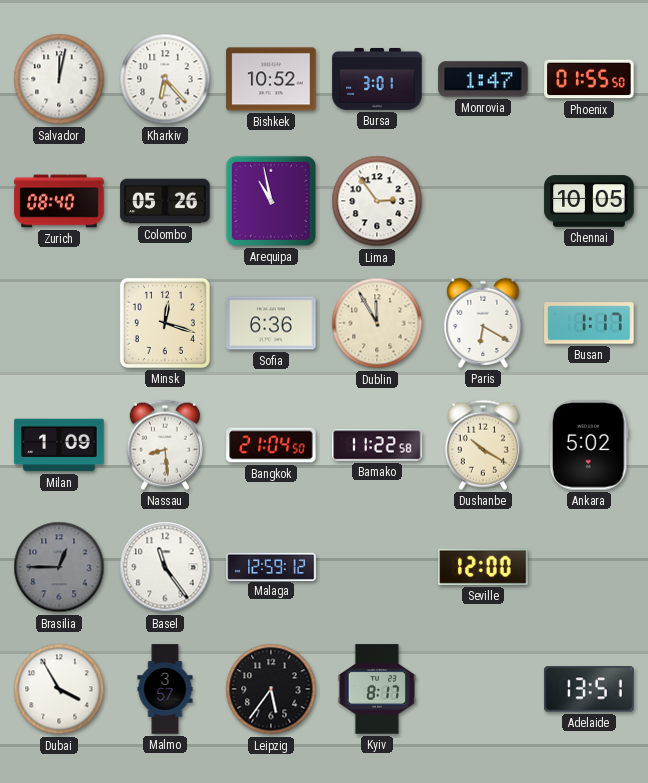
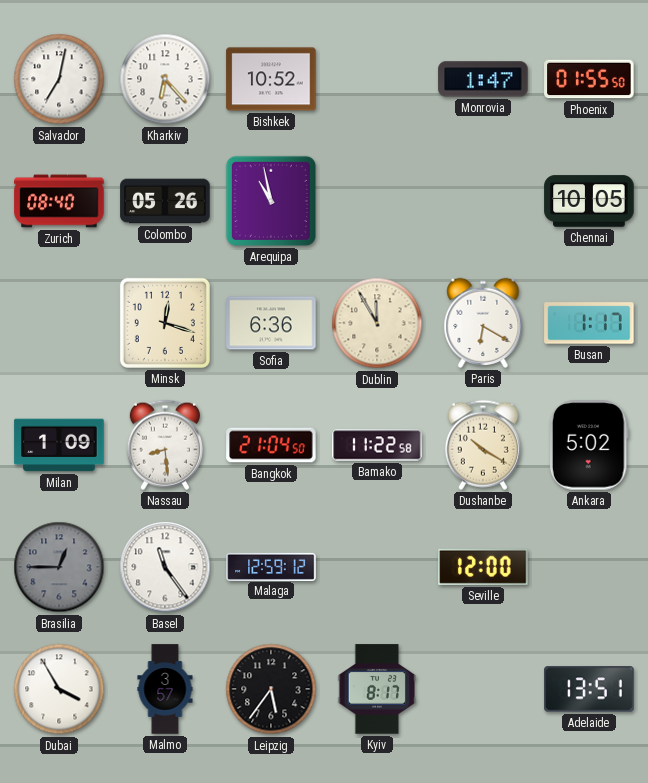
Salvador: 12:02 -> 7:02
Bursa: 3:01 -> none
Lima: 2:54 -> none
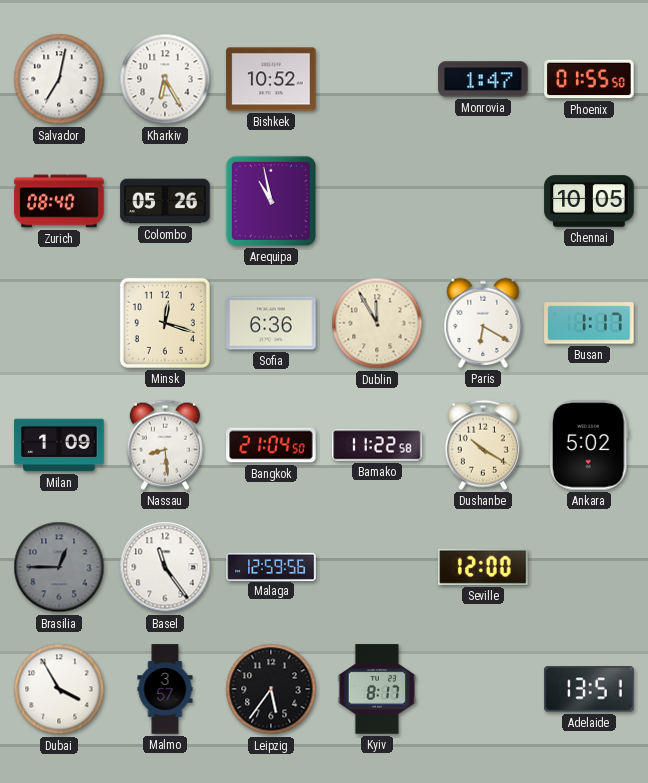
Kharkiv: 6:23 -> 6:25
Malaga: 12:59:12 -> 12:59:56
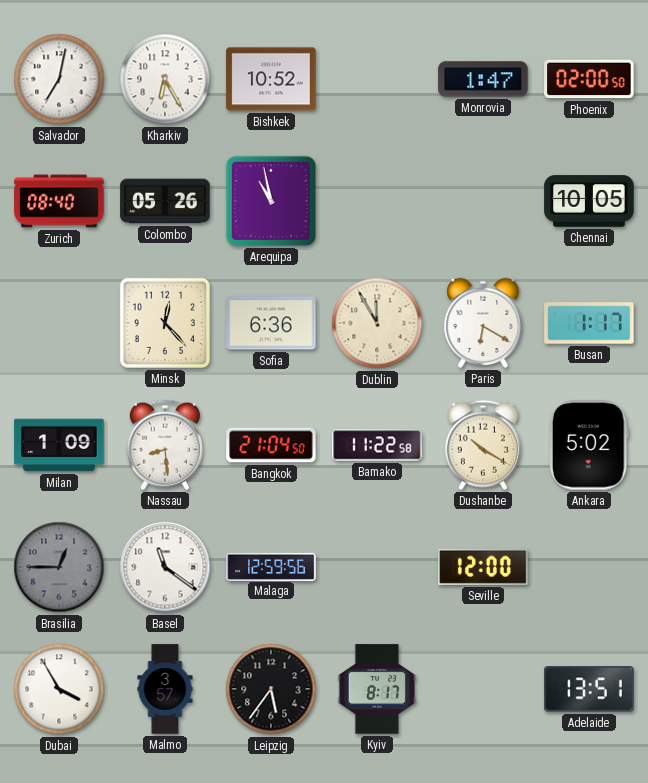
Phoenix: 01:55 -> 02:00
Minsk: 12:18 -> 12:23
Basel: 11:24 -> 11:21
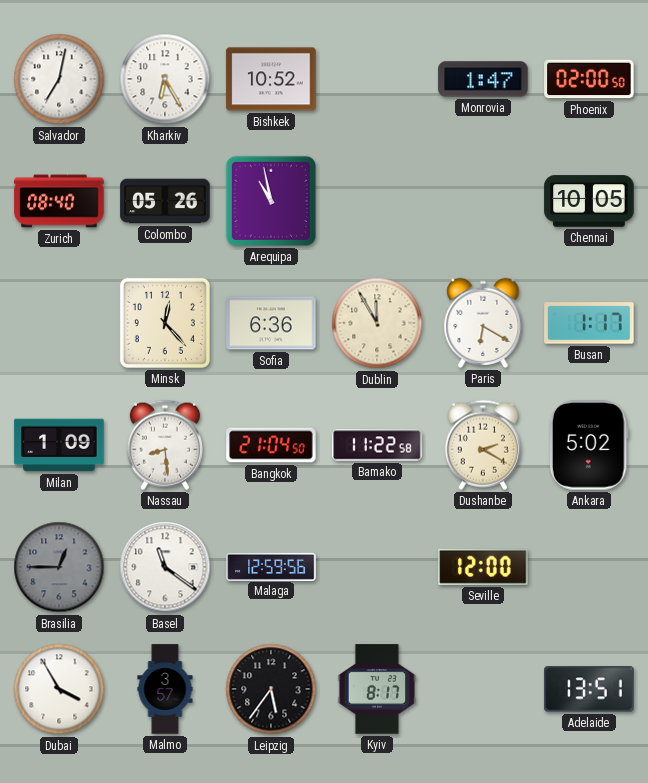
Dushanbe: 10:20 -> 2:20
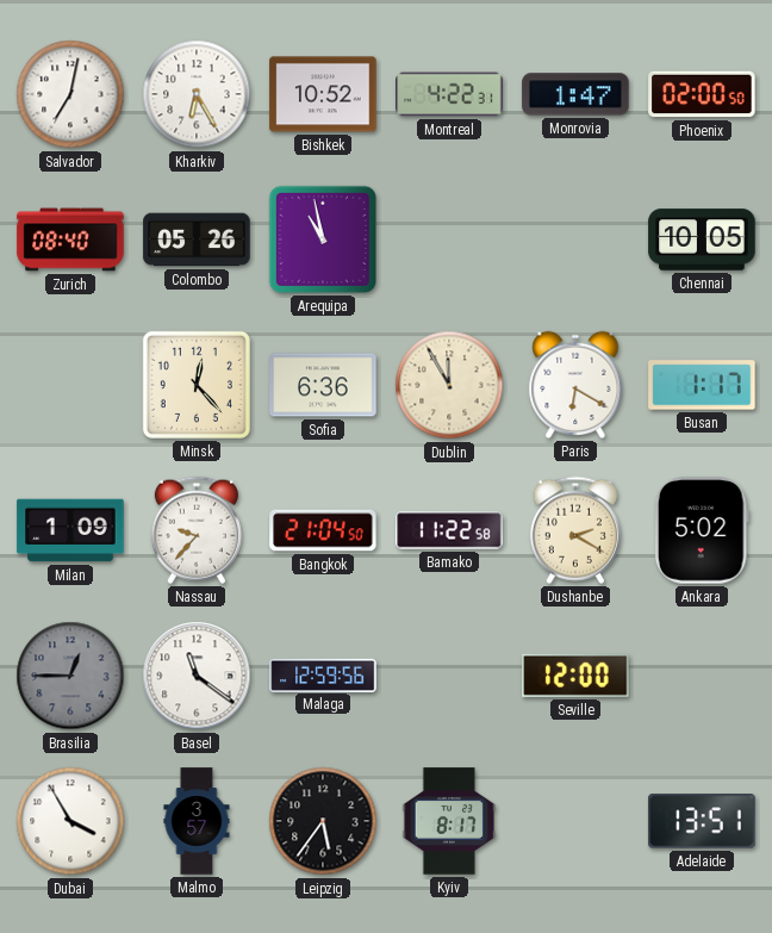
Montreal: none -> 4:22
Nassau: 8:29 -> 9:37
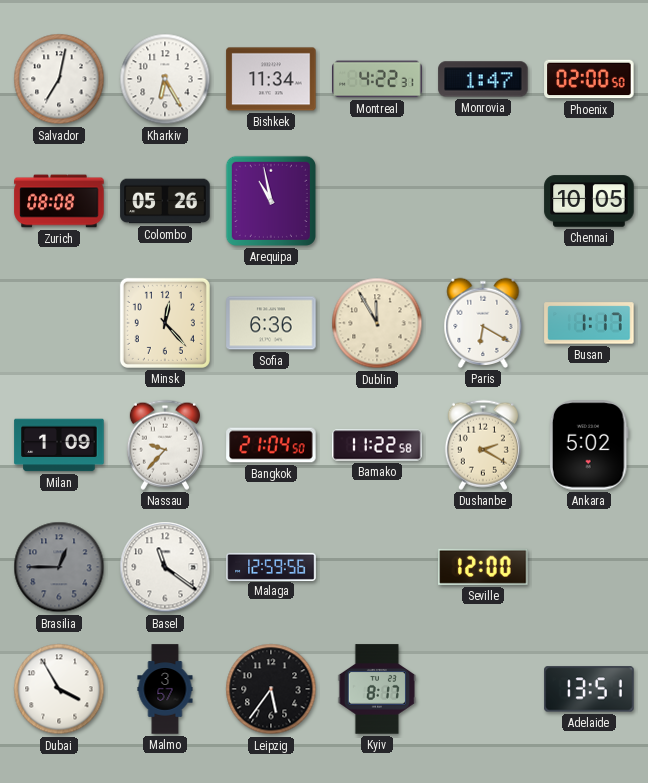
Bishkek: 10:52 -> 11:34
Zurich: 08:40 -> 08:08
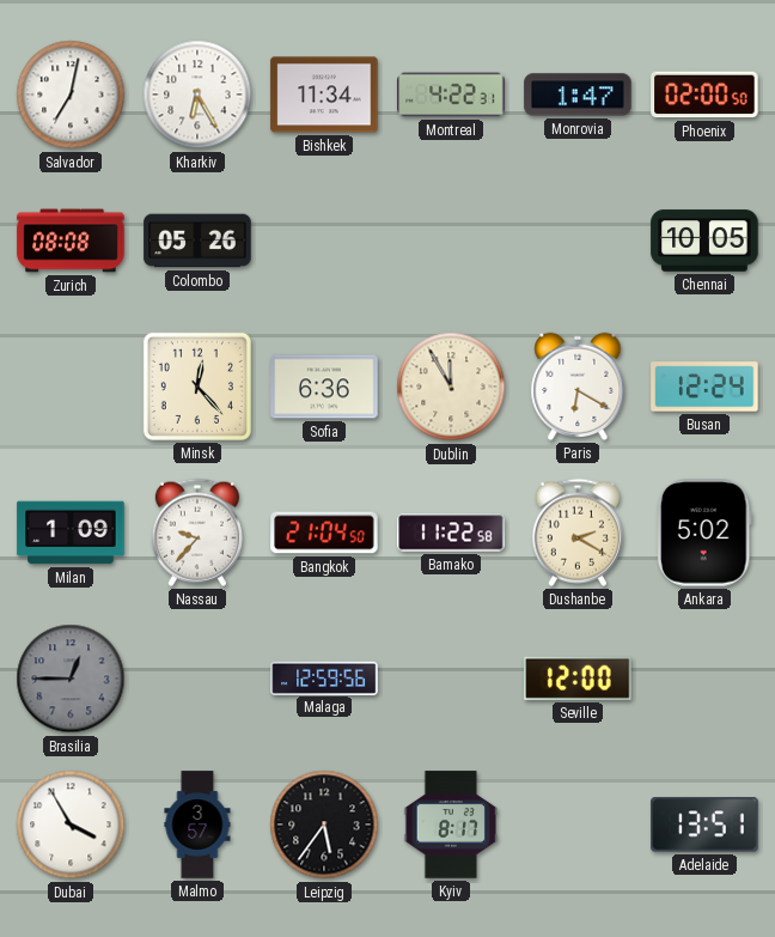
Arequipa: 10:58 -> none
Busan: 1:17 -> 12:24
Basel: 11:21 -> none
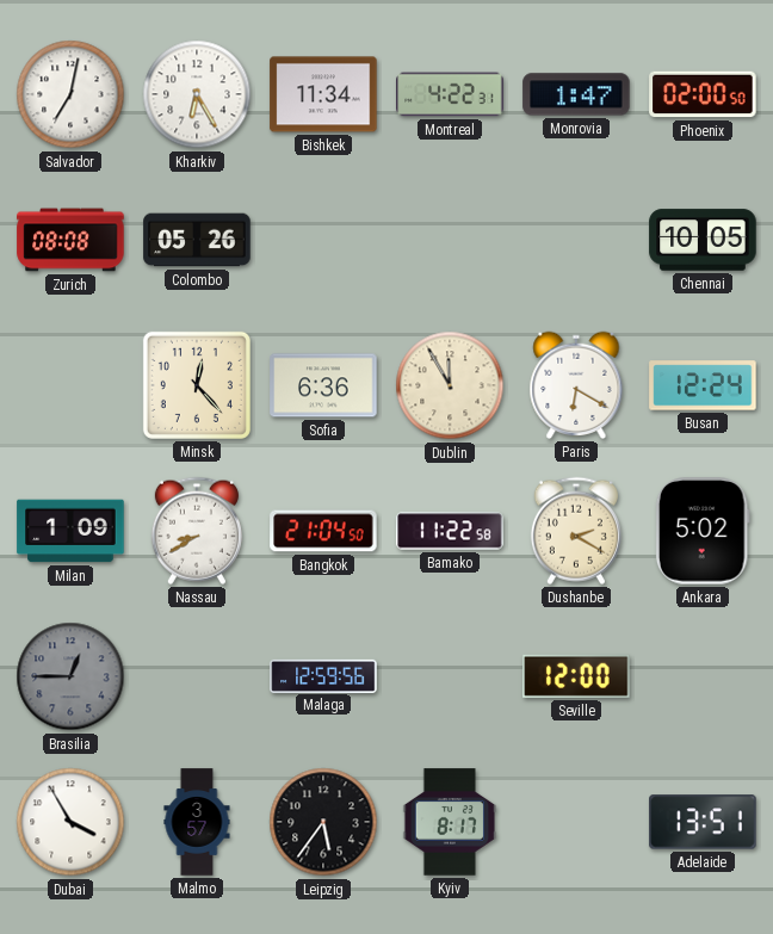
Nassau: 9:37 -> 8:40
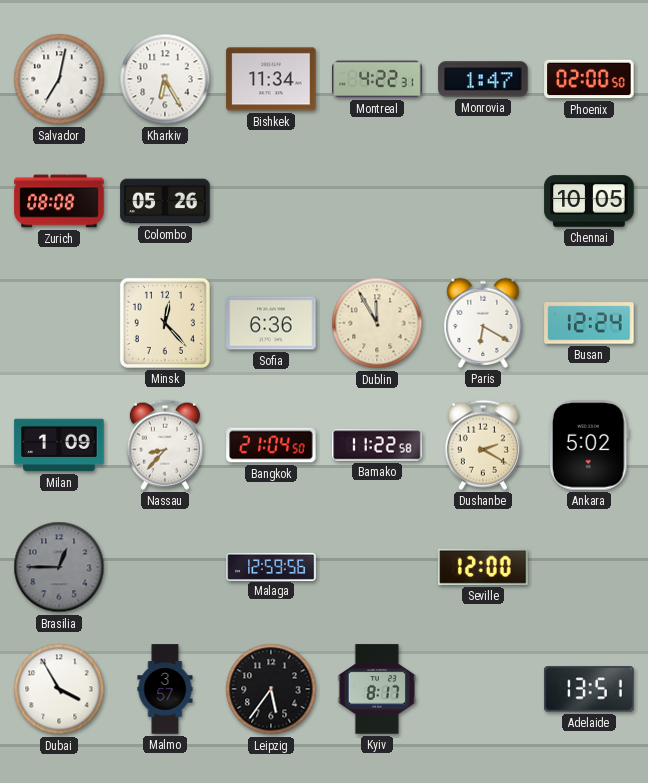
Nassau: 8:40 -> 8:37
